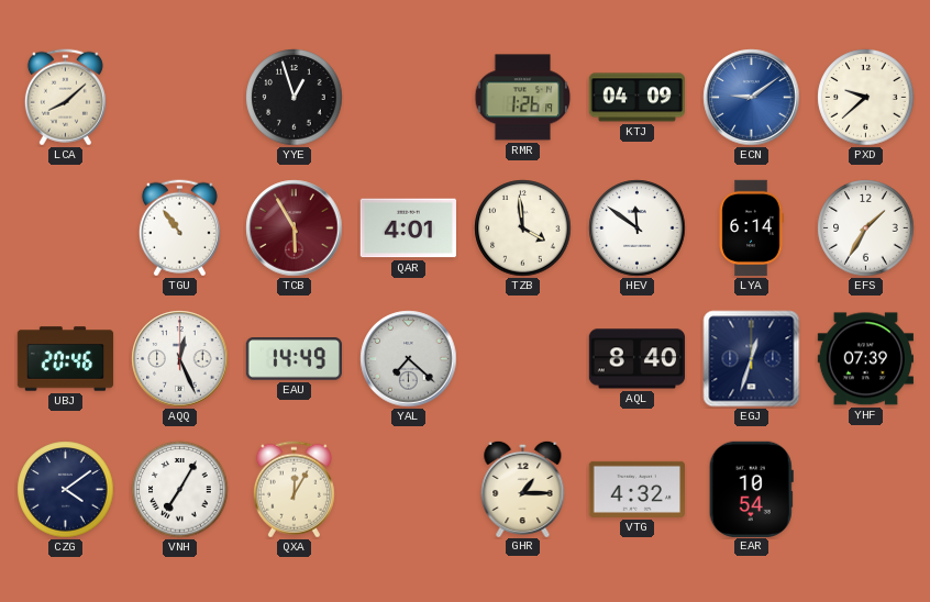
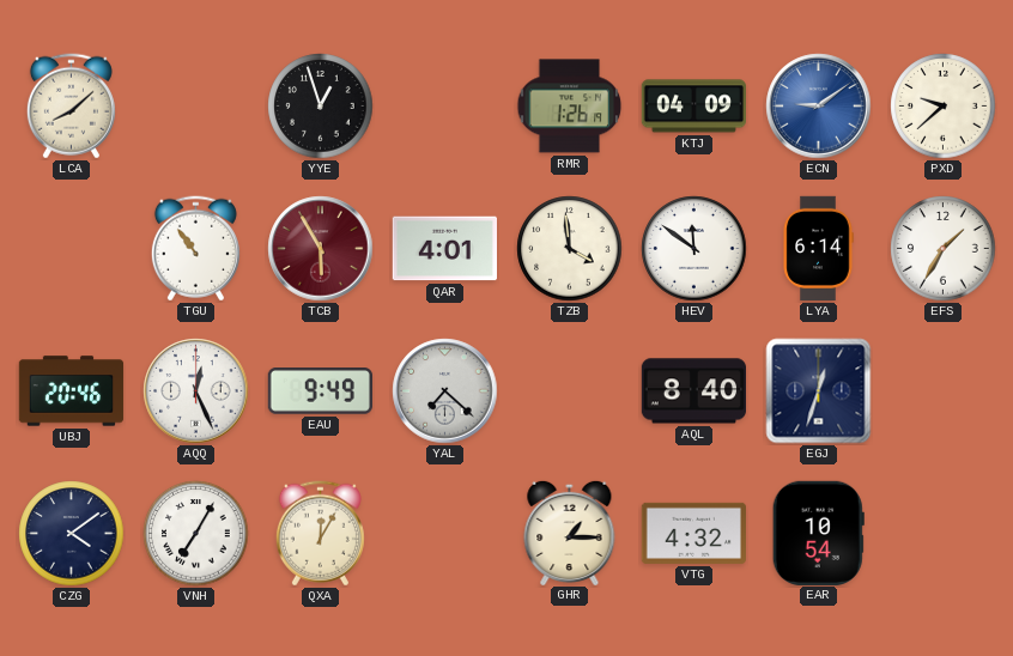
EAU: 14:49 -> 9:49
YHF: 07:39 -> none
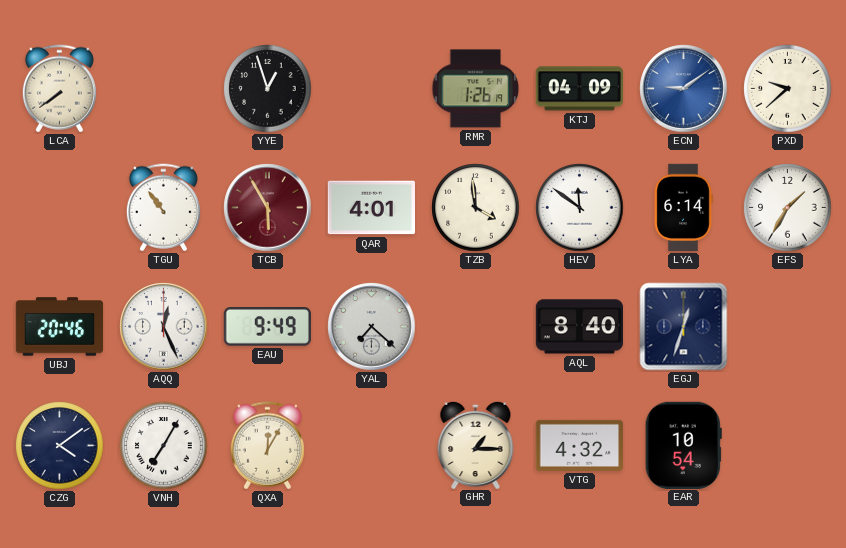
LCA: 8:08 -> 7:39
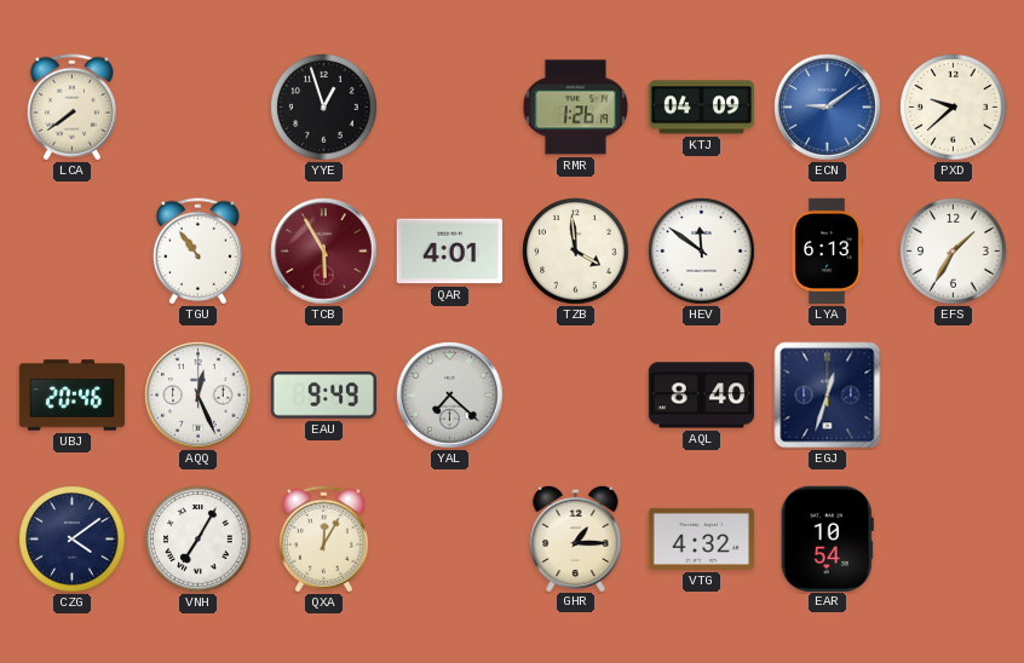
LYA: 6:14 -> 6:13
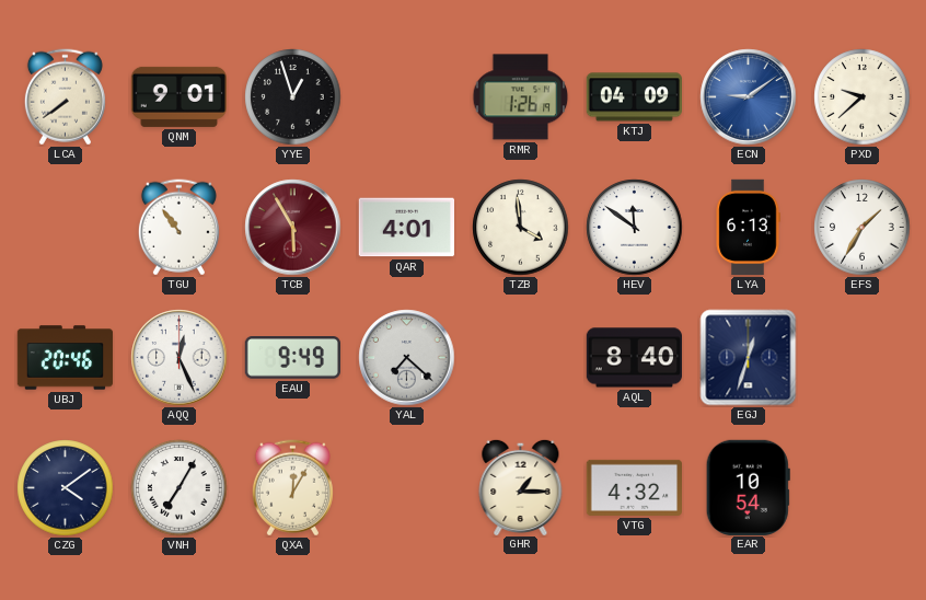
QNM: none -> 9:01
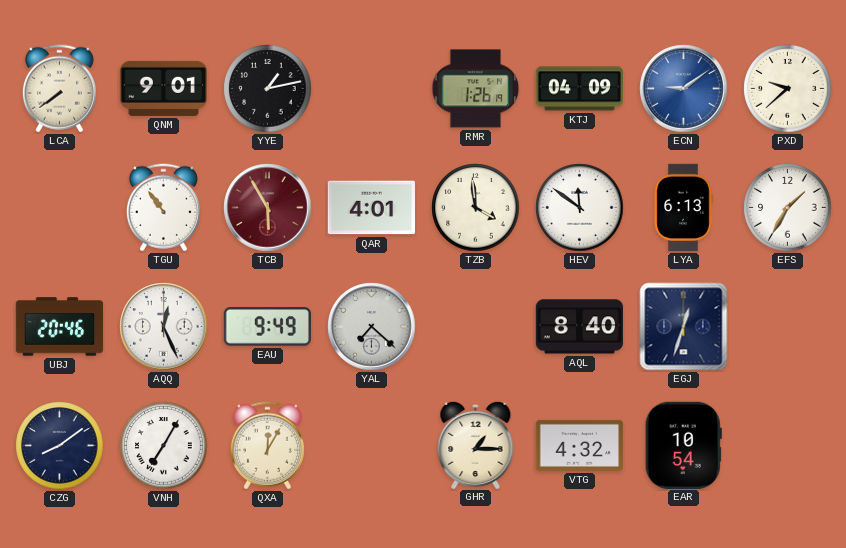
YYE: 12:57 -> 1:13
CZG: 4:09 -> 8:09
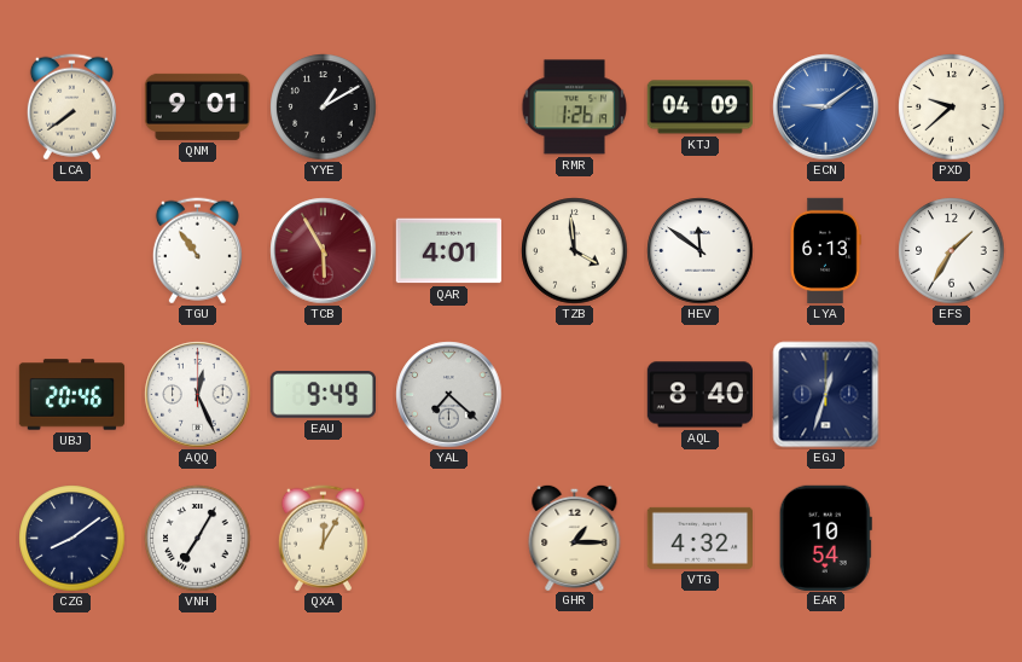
YYE: 1:13 -> 1:10
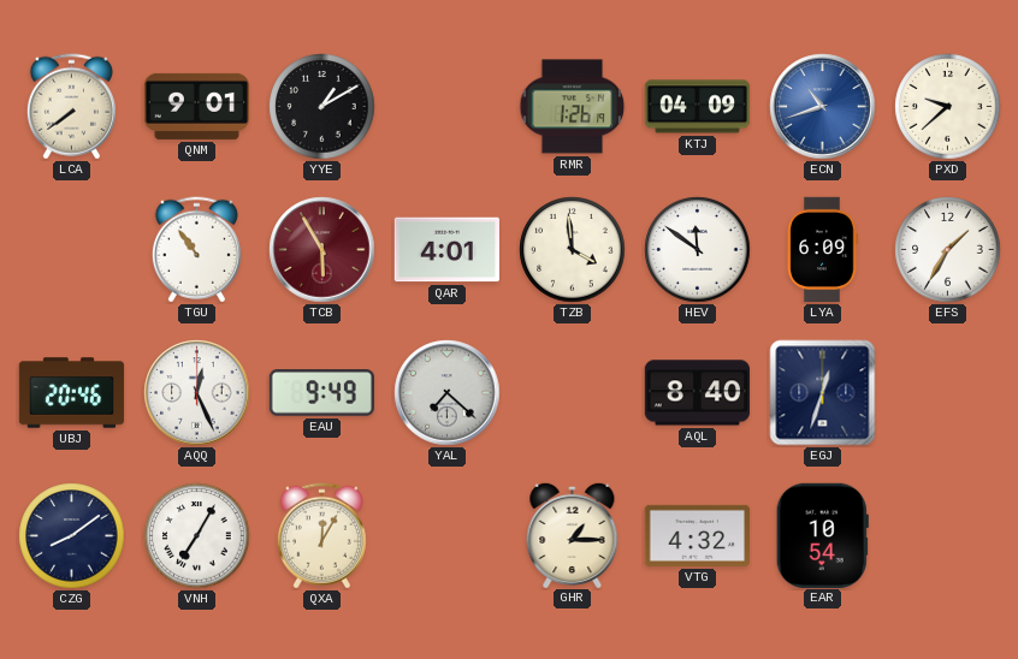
ECN: 9:09 -> 10:42
LYA: 6:13 -> 6:09
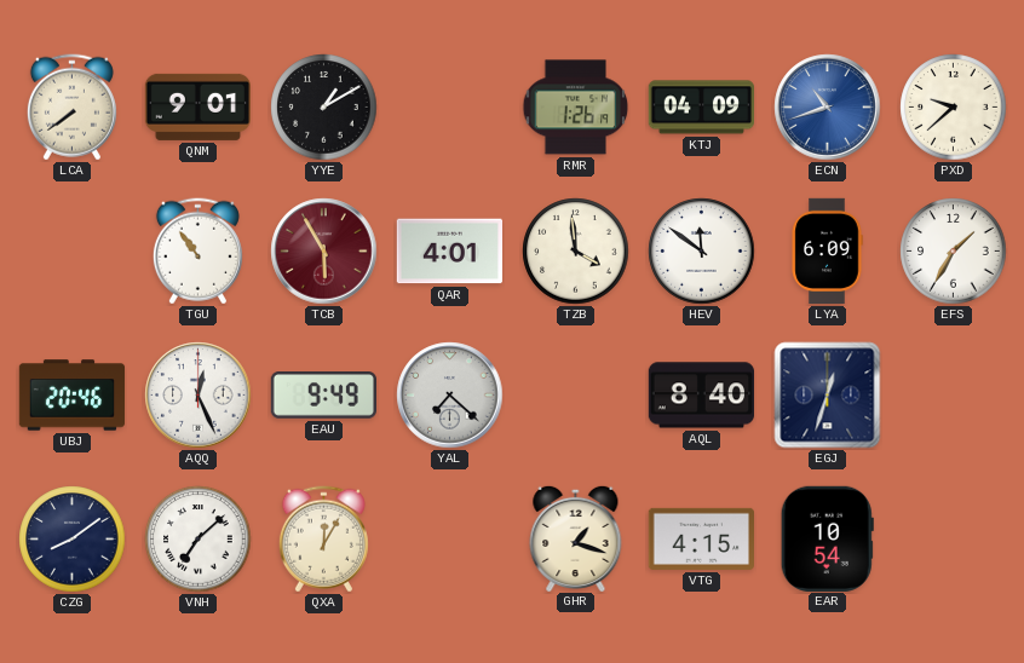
VNH: 7:05 -> 7:08
GHR: 1:15 -> 1:18
VTG: 4:32 -> 4:15
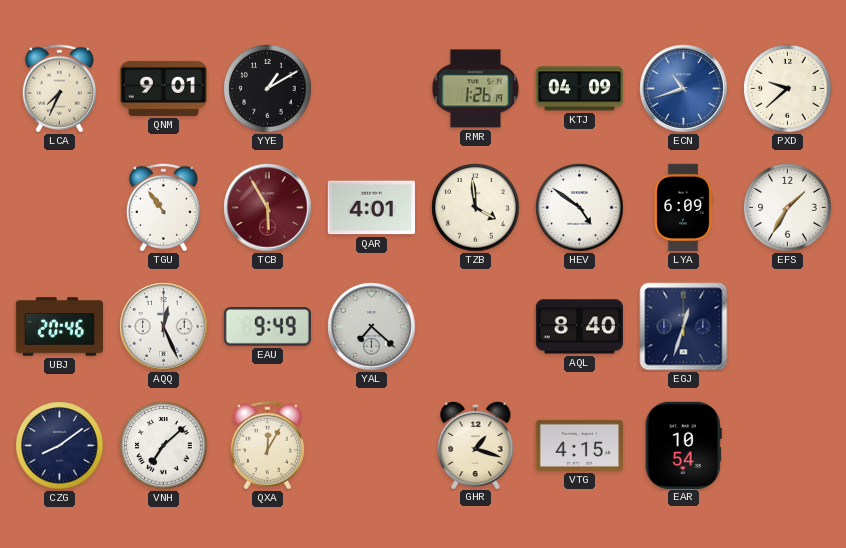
LCA: 7:39 -> 7:34
HEV: 11:51 -> 4:51
